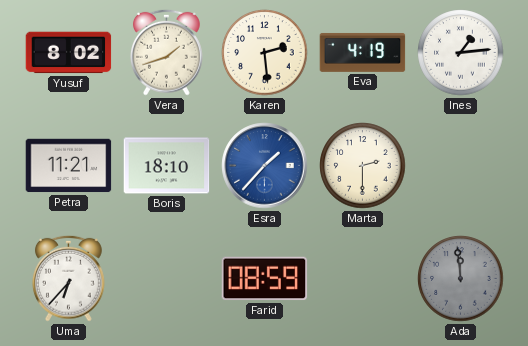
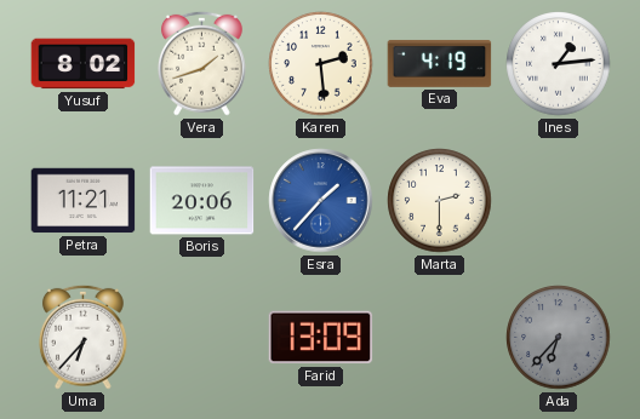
Boris: 18:10 -> 20:06
Farid: 08:59 -> 13:09
Ada: 11:59 -> 6:37
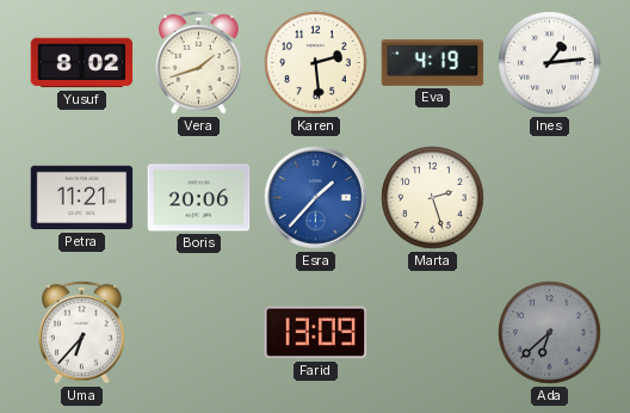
Marta: 2:30 -> 2:27
Ada: 6:37 -> 6:38
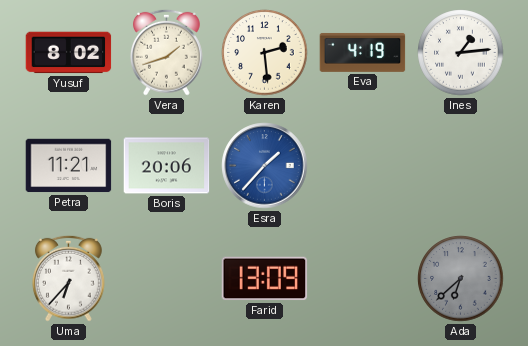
Marta: 2:27 -> none
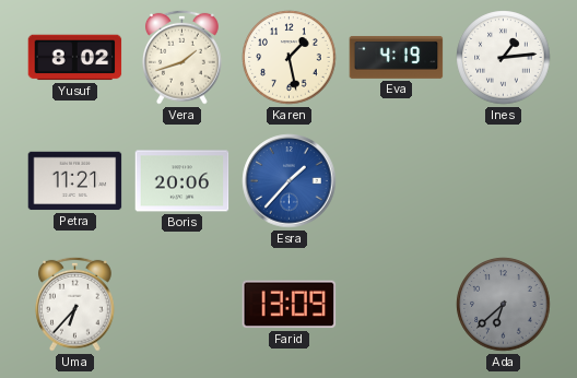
Karen: 2:29 -> 1:28
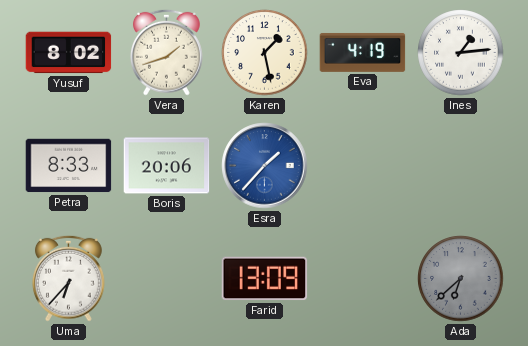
Petra: 11:21 -> 8:33
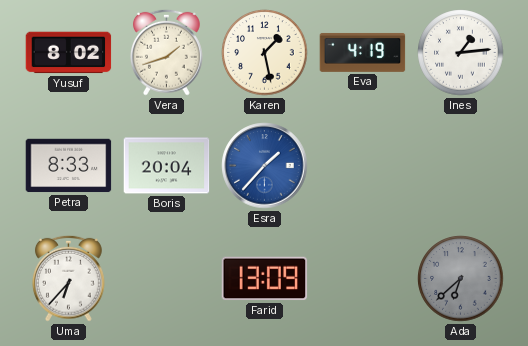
Boris: 20:06 -> 20:04
